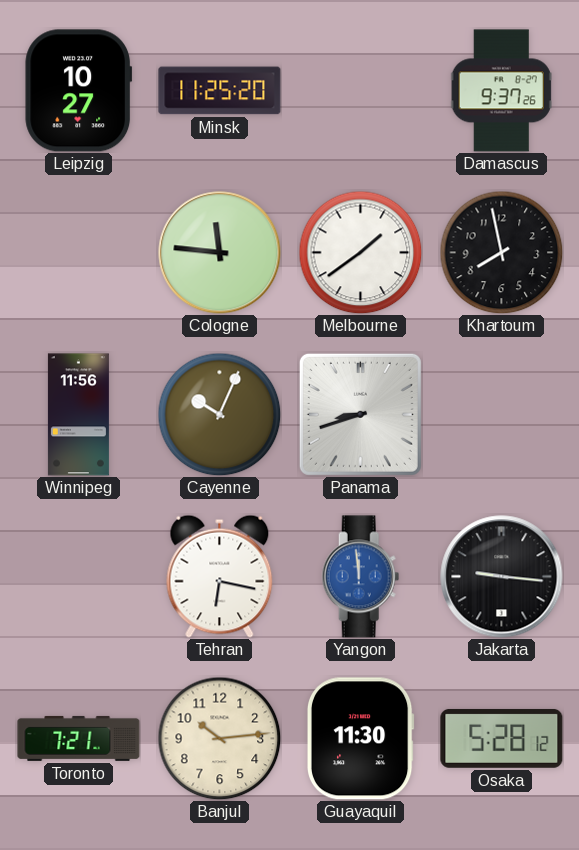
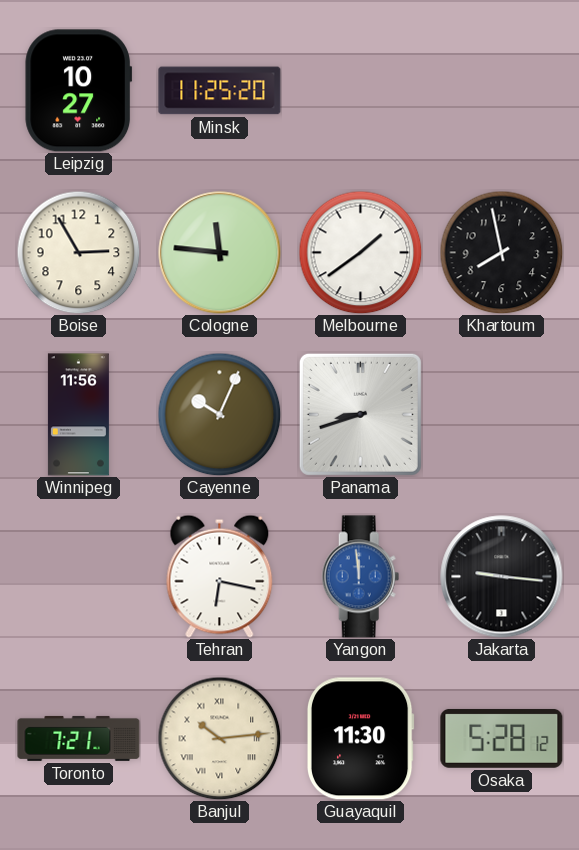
Damascus: 9:37 -> none
Boise: none -> 2:55
Banjul numerals: Arabic -> Roman
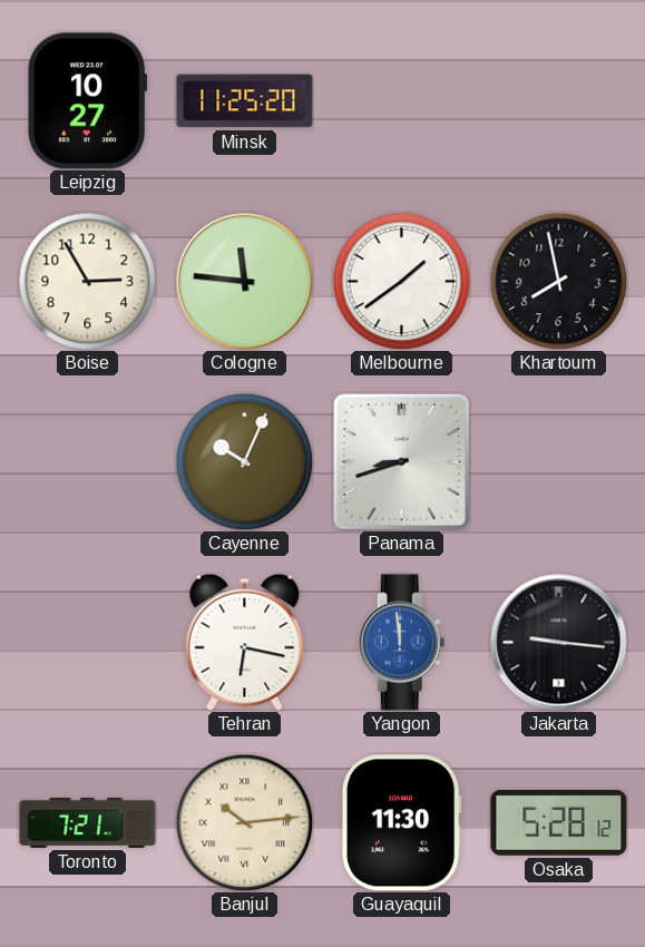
Winnipeg: 11:56 -> none
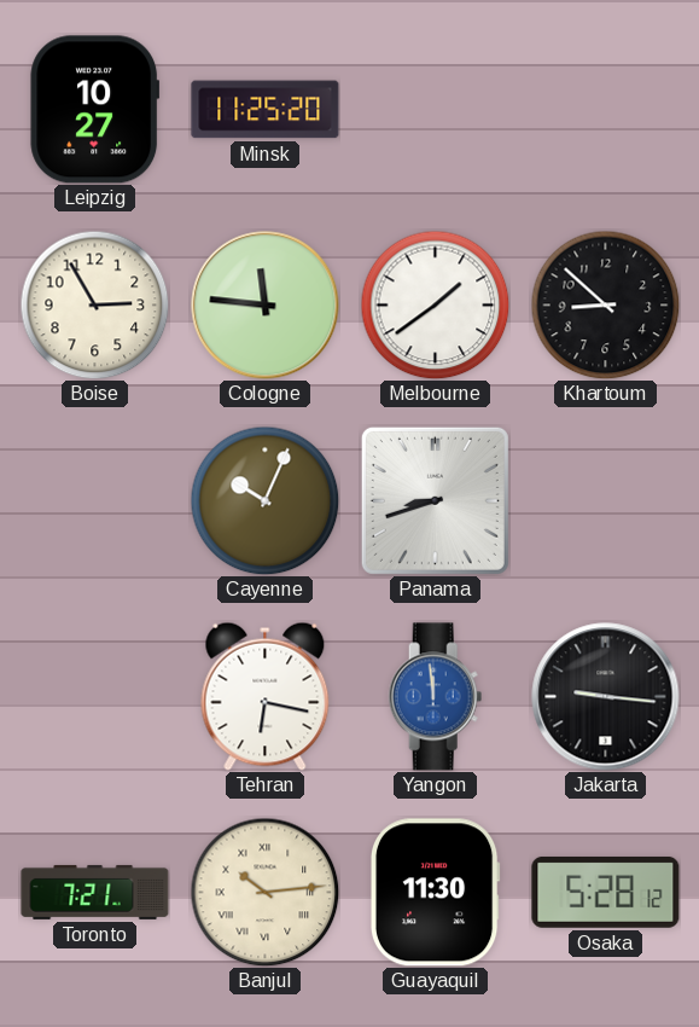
Khartoum: 7:58 -> 8:52
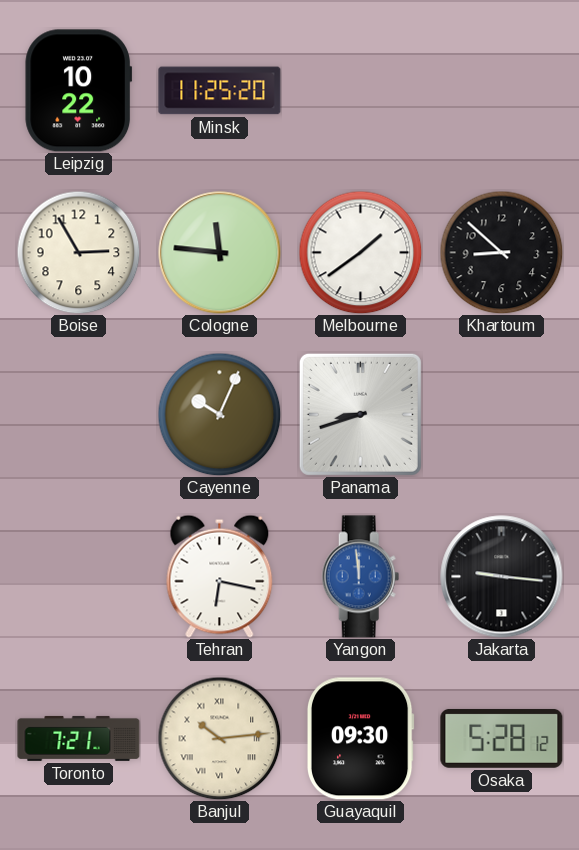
Leipzig: 10:27 -> 10:22
Guayaquil: 11:30 -> 09:30
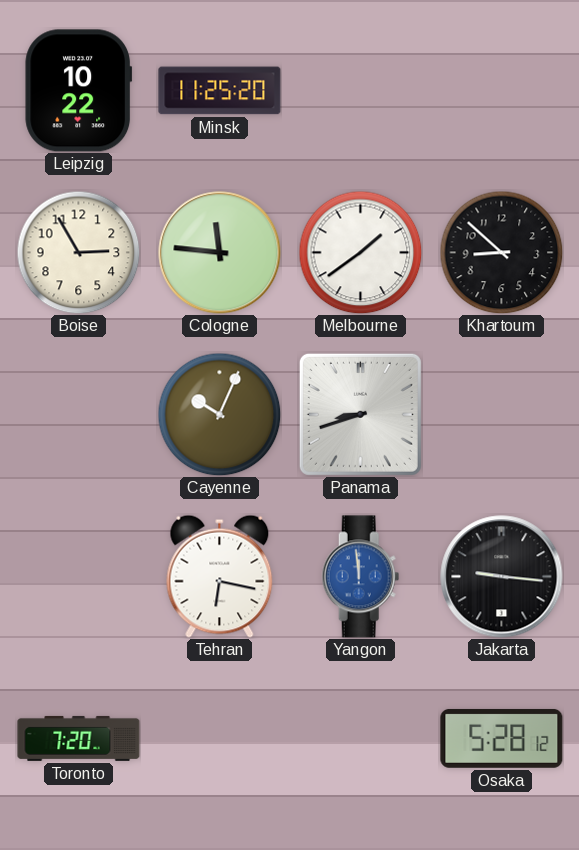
Toronto: 7:21 -> 7:20
Banjul: 10:14 -> none
Guayaquil: 09:30 -> none
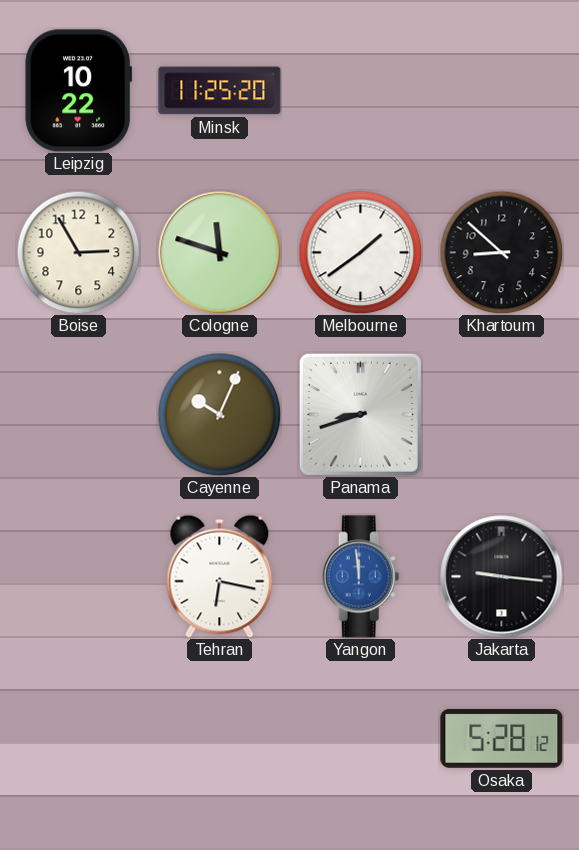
Cologne: 11:46 -> 11:48
Toronto: 7:20 -> none
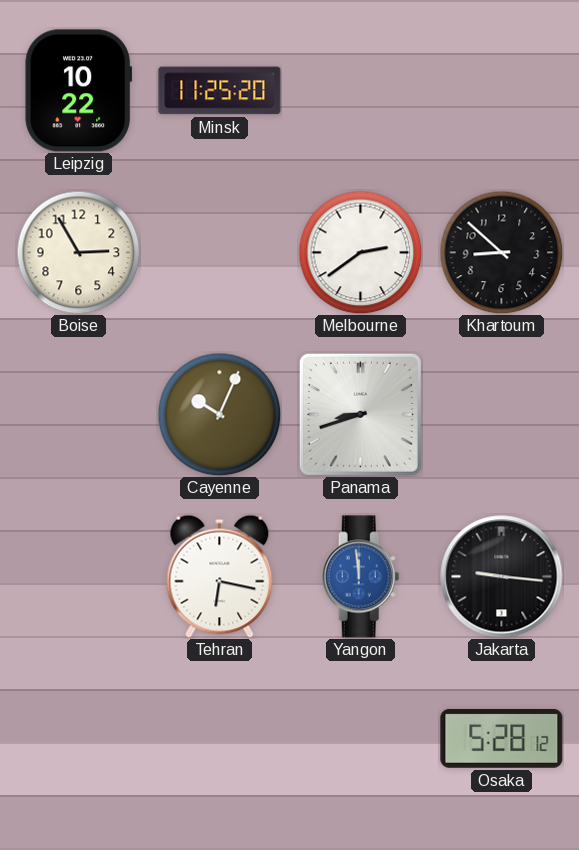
Cologne: 11:48 -> none
Melbourne: 1:39 -> 2:39
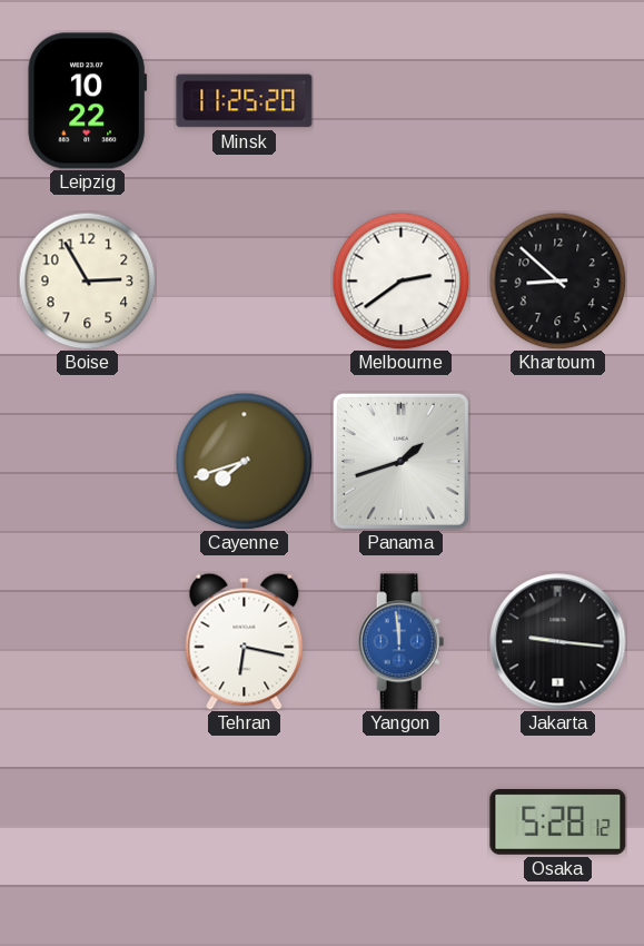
Cayenne: 10:04 -> 7:42
Panama: 8:42 -> 1:42
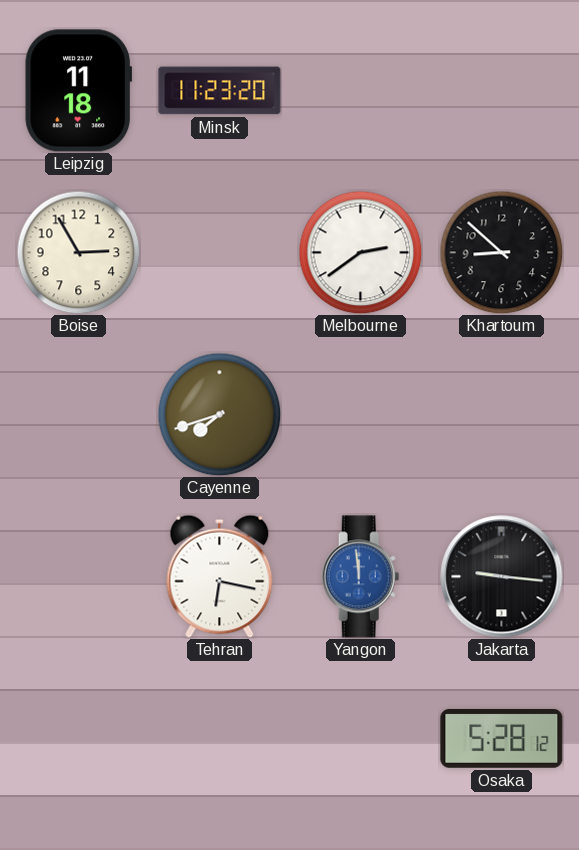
Leipzig: 10:22 -> 11:18
Minsk: 11:25 -> 11:23
Panama: 1:42 -> none
